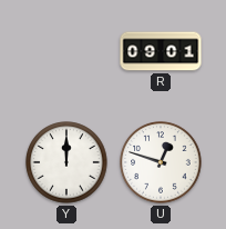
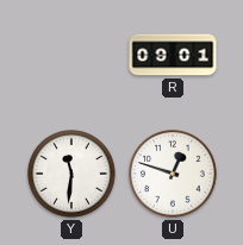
Y: 12:00 -> 11:31
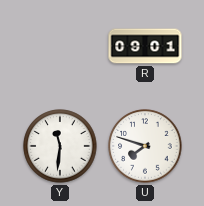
U: 12:48 -> 7:48
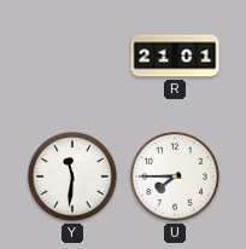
R: 09:01 -> 21:01
U: 7:48 -> 7:45
